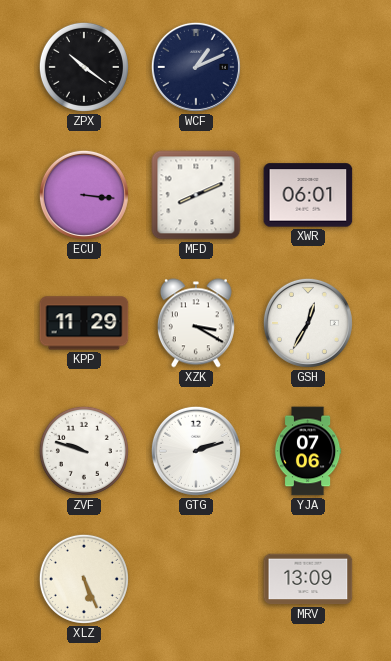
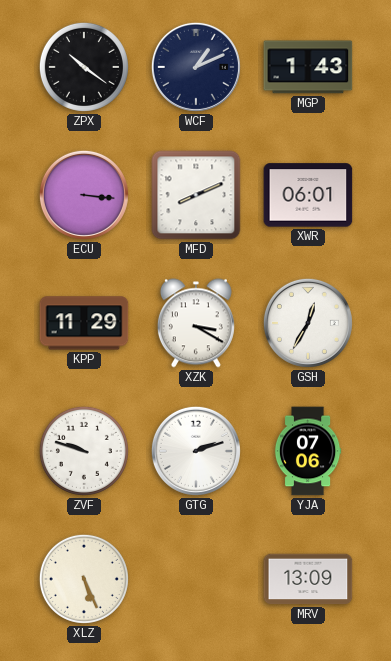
MGP: none -> 1:43
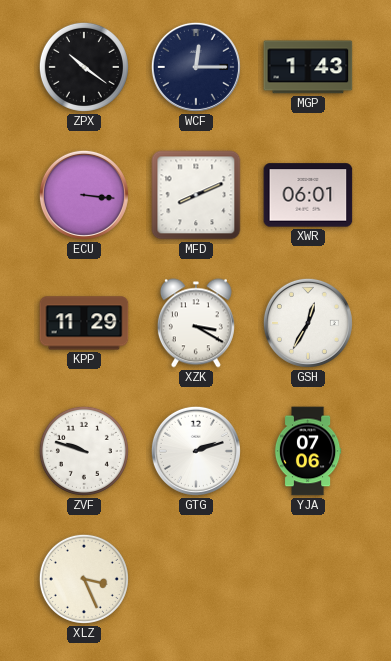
WCF: 1:11 -> 12:15
XLZ: 5:26 -> 3:26
MRV: 13:09 -> none
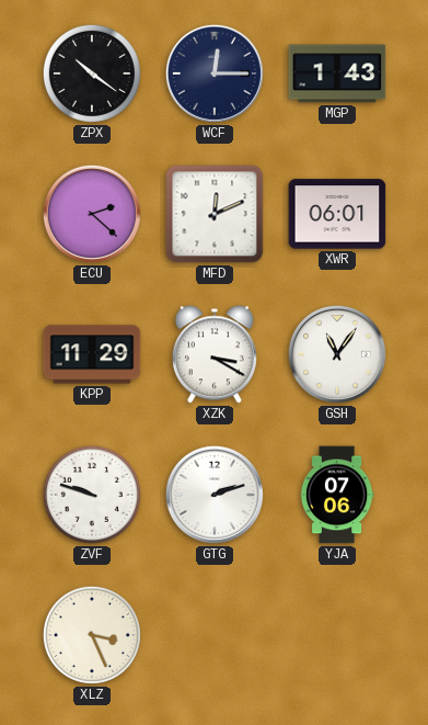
ECU: 3:16 -> 2:22
MFD: 8:11 -> 12:11
GSH: 12:35 -> 11:06
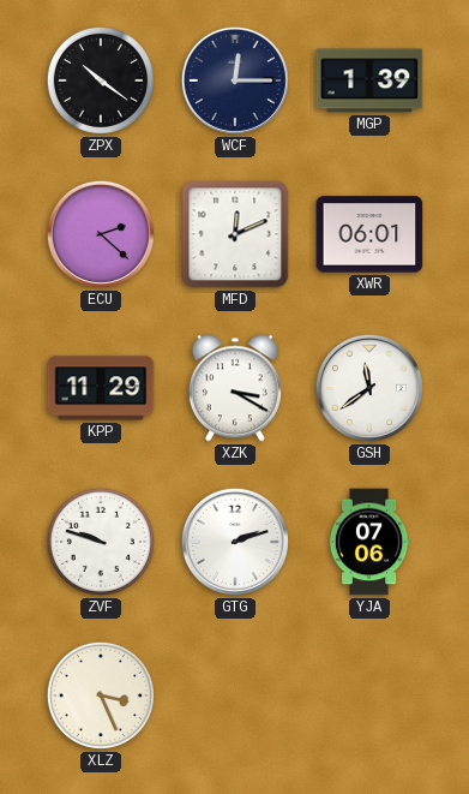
MGP: 1:43 -> 1:39
GSH: 11:06 -> 11:39
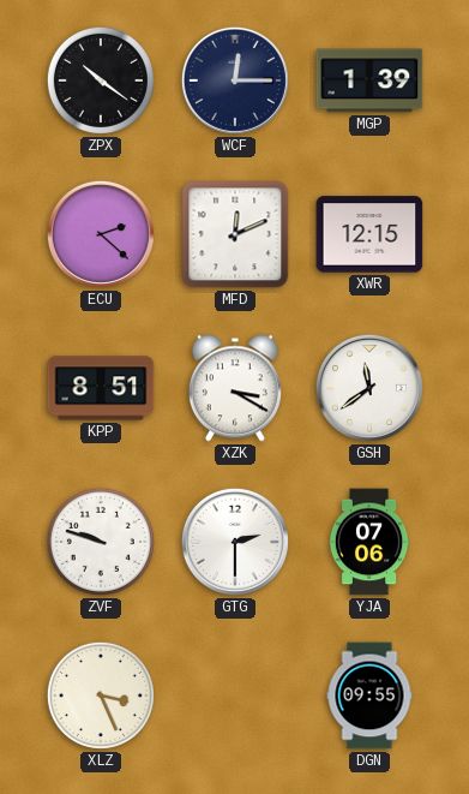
XWR: 06:01 -> 12:15
KPP: 11:29 -> 8:51
GTG: 2:12 -> 2:30
DGN: none -> 09:55
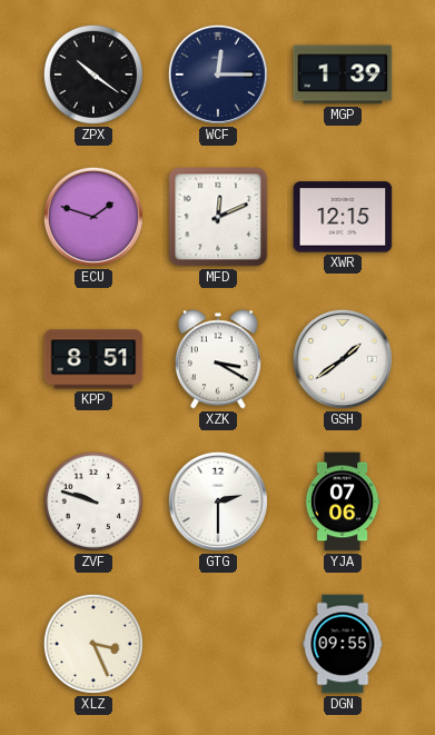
ECU: 2:22 -> 1:48
GSH: 11:39 -> 1:39
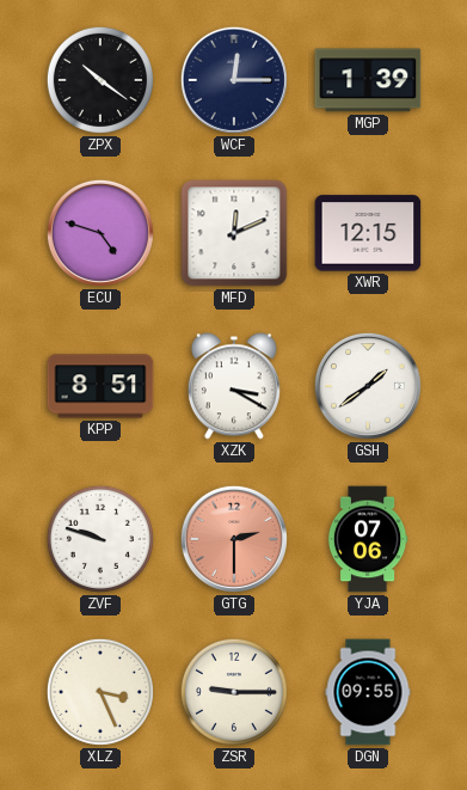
ECU: 1:48 -> 4:48
GTG dial: white -> salmon
ZSR: none -> 9:15
